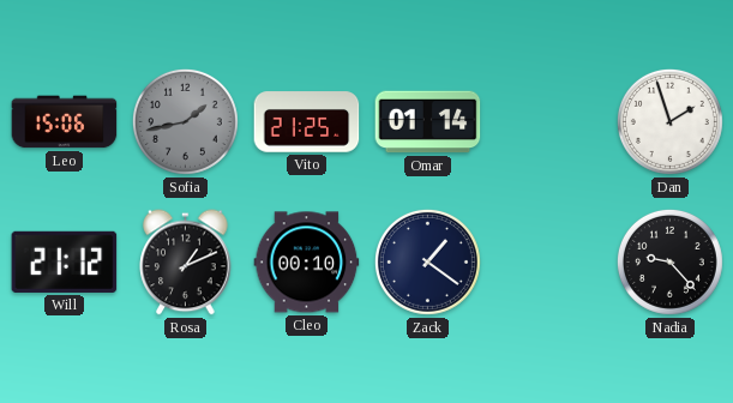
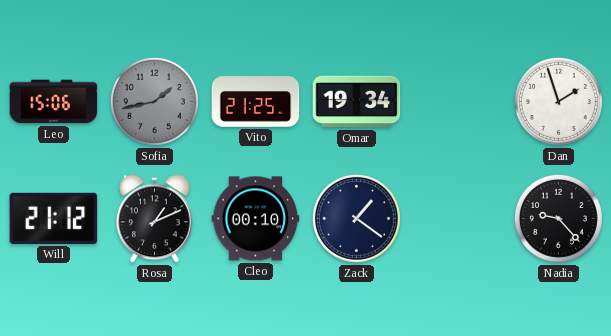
Omar: 01:14 -> 19:34
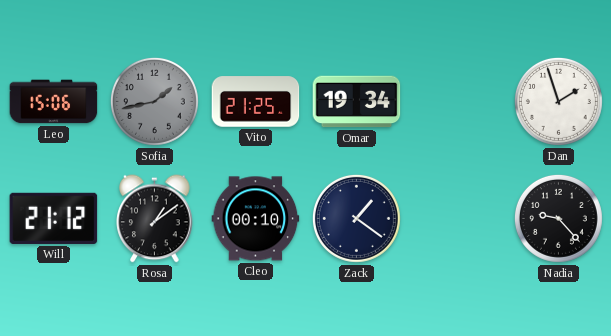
Rosa: 1:11 -> 1:09
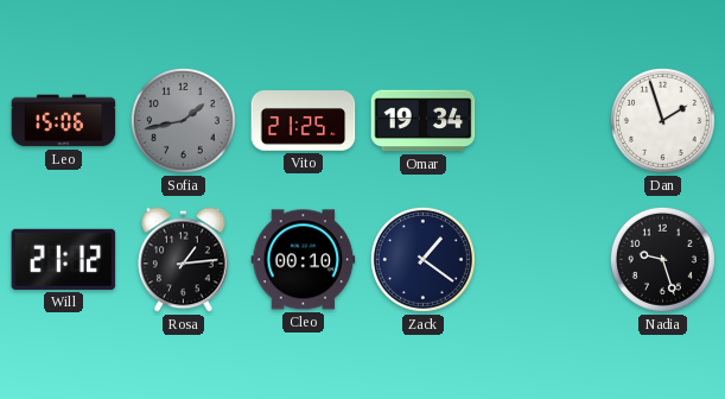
Rosa: 1:09 -> 1:14
Nadia: 9:23 -> 9:27
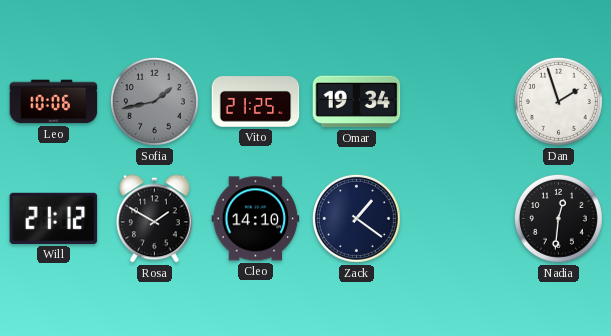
Leo: 15:06 -> 10:06
Rosa: 1:14 -> 1:50
Cleo: 00:10 -> 14:10
Nadia: 9:27 -> 12:31
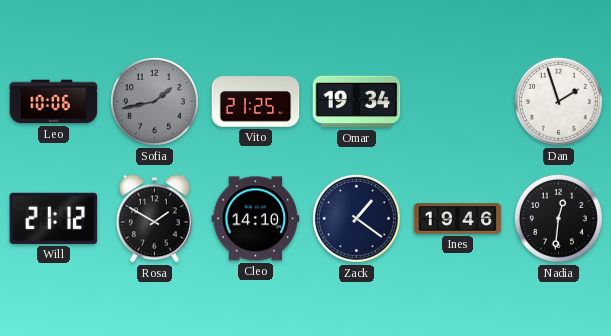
Ines: none -> 19:46
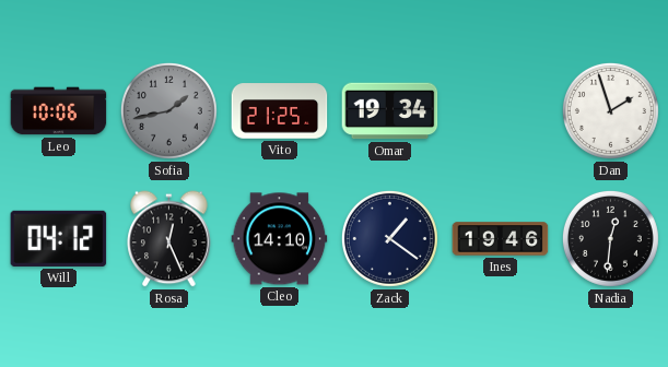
Will: 21:12 -> 04:12
Rosa: 1:50 -> 12:26
